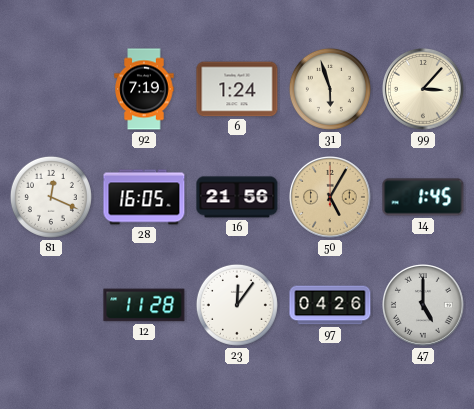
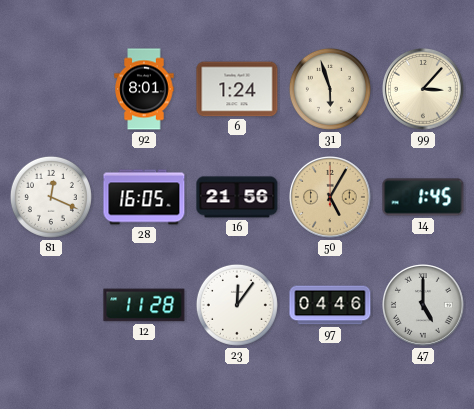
92: 7:19 -> 8:01
97: 04:26 -> 04:46
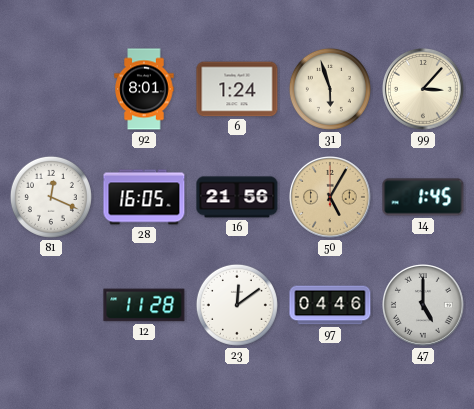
23: 12:06 -> 12:09
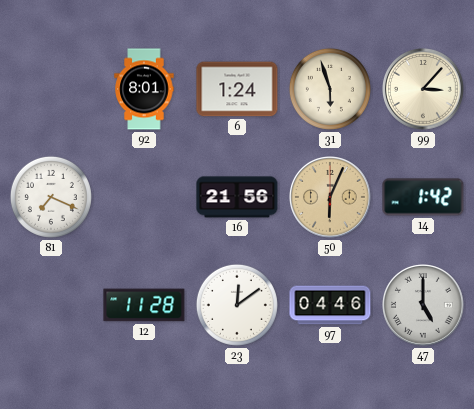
81: 12:19 -> 7:19
28: 16:05 -> none
50: 5:05 -> 6:04
14: 1:45 -> 1:42
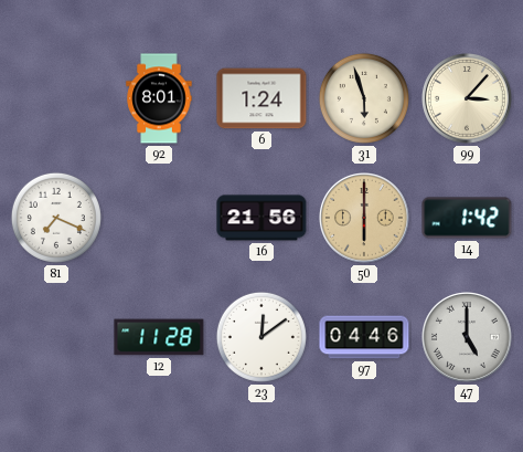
50: 6:04 -> 6:00
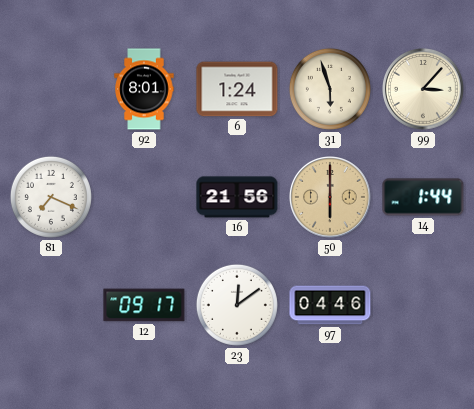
14: 1:42 -> 1:44
12: 11:28 -> 09:17
47: 5:00 -> none
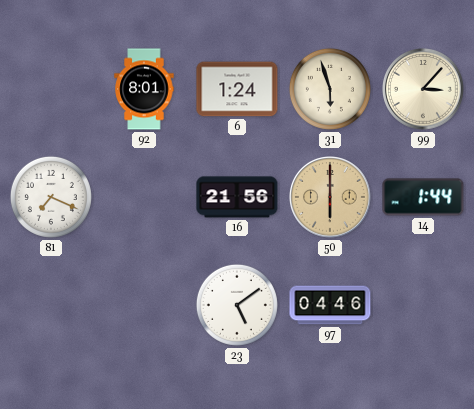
12: 09:17 -> none
23: 12:09 -> 5:09
